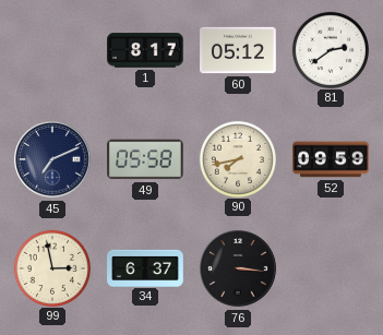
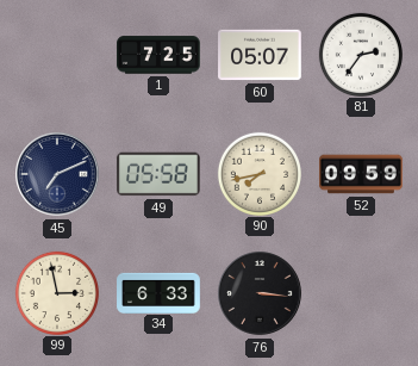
1: 8:17 -> 7:25
60: 05:12 -> 05:07
81: 2:39 -> 2:36
34: 6:37 -> 6:33
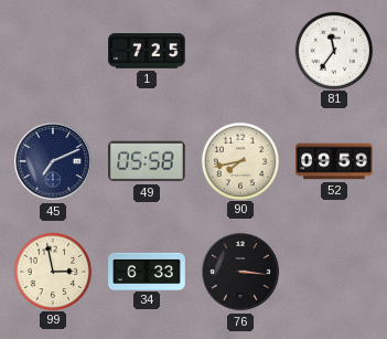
60: 05:07 -> none
81: 2:36 -> 11:36
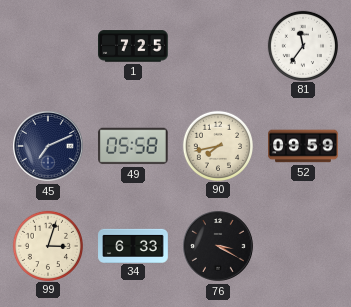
99: 2:58 -> 3:03
76: 3:16 -> 3:20
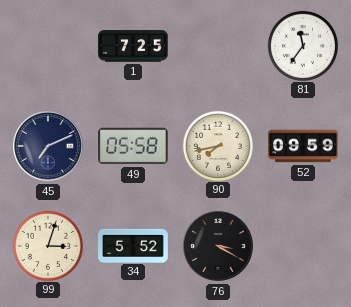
34: 6:33 -> 5:52
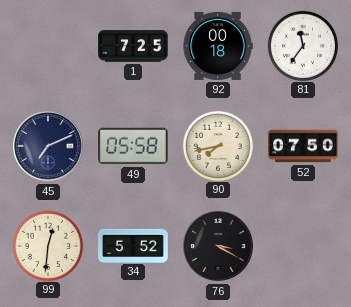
92: none -> 00:18
52: 09:59 -> 07:50
99: 3:03 -> 12:31
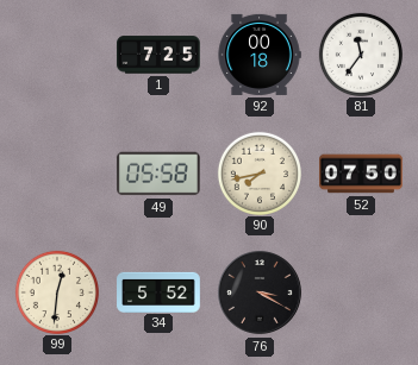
45: 7:11 -> none
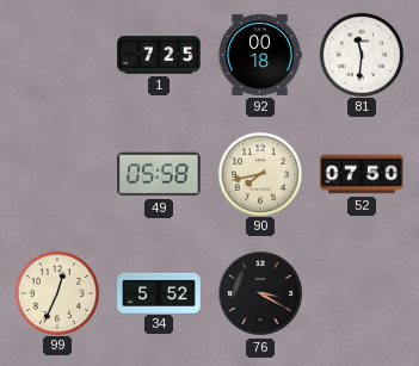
81: 11:36 -> 11:31
99: 12:31 -> 12:34
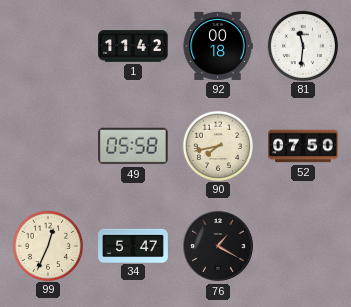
1: 7:25 -> 11:42
34: 5:52 -> 5:47
76: 3:20 -> 1:20
